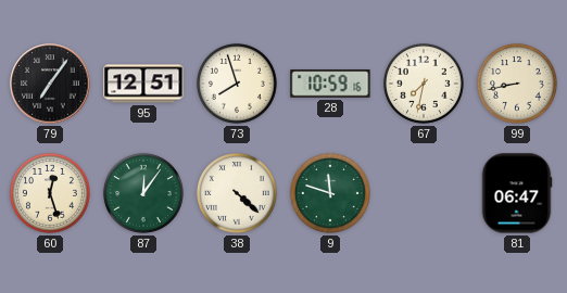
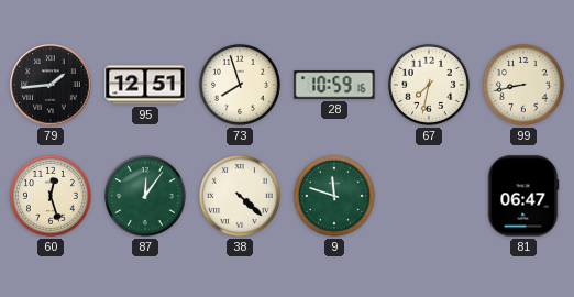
79: 7:06 -> 1:44
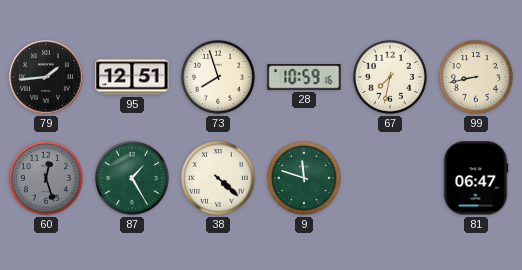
60 dial: cream -> grey
87: 12:06 -> 1:25
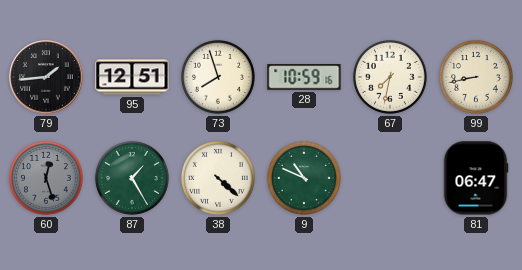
9: 11:48 -> 10:49
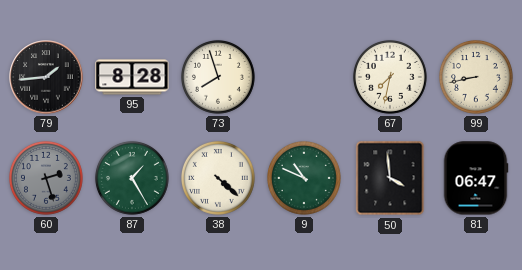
95: 12:51 -> 8:28
28: 10:59 -> none
60: 12:27 -> 2:27
50: none -> 3:59
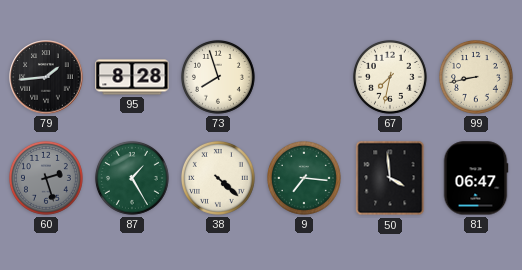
9: 10:49 -> 7:16
